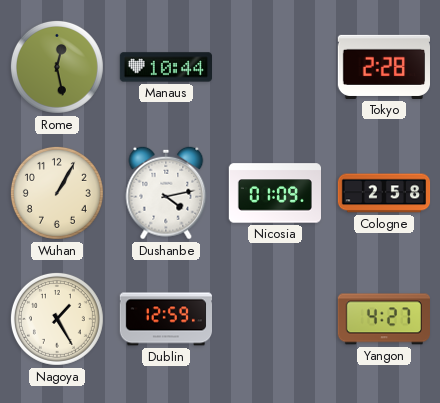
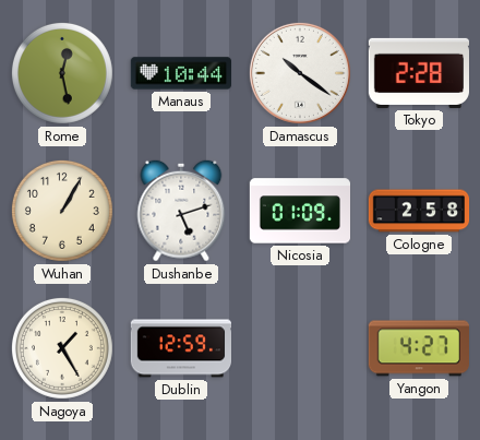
Damascus: none -> 10:21
Dushanbe: 4:13 -> 5:12
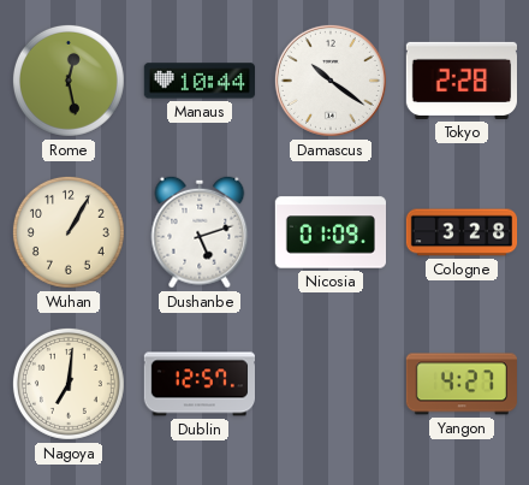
Cologne: 2:58 -> 3:28
Nagoya: 1:25 -> 7:01
Dublin: 12:59 -> 12:57
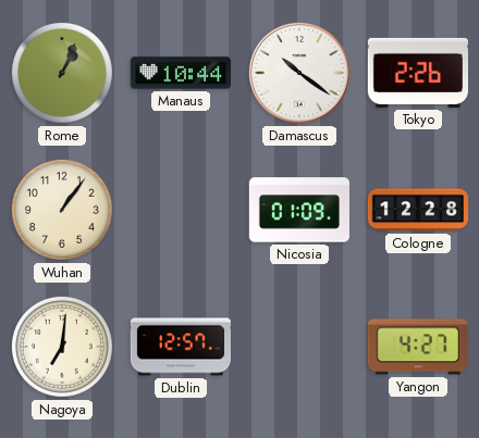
Rome: 12:28 -> 1:04
Tokyo: 2:28 -> 2:26
Wuhan: 1:05 -> 1:06
Dushanbe: 5:12 -> none
Cologne: 3:28 -> 12:28
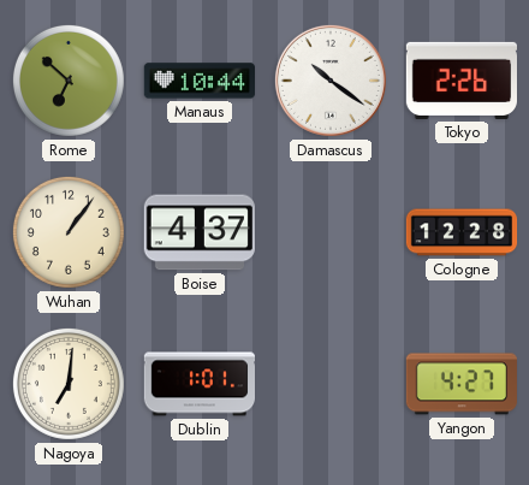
Rome: 1:04 -> 6:52
Boise: none -> 4:37
Nicosia: 01:09 -> none
Dublin: 12:57 -> 1:01
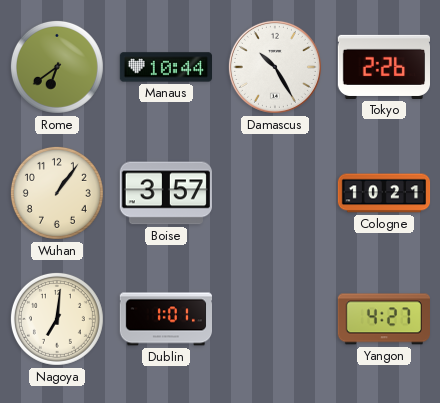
Rome: 6:52 -> 6:39
Damascus: 10:21 -> 10:25
Boise: 4:37 -> 3:57
Cologne: 12:28 -> 10:21
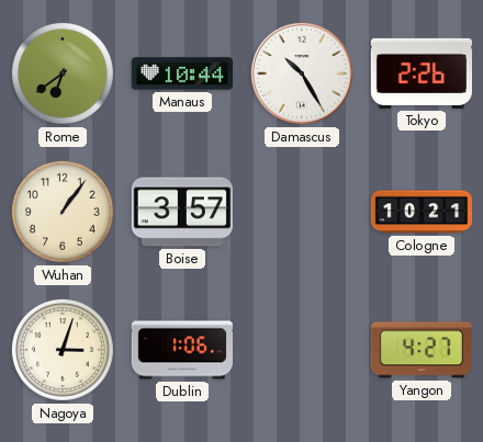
Nagoya: 7:01 -> 3:03
Dublin: 1:01 -> 1:06
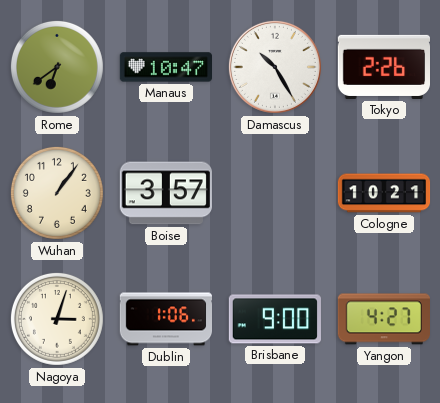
Manaus: 10:44 -> 10:47
Brisbane: none -> 9:00
